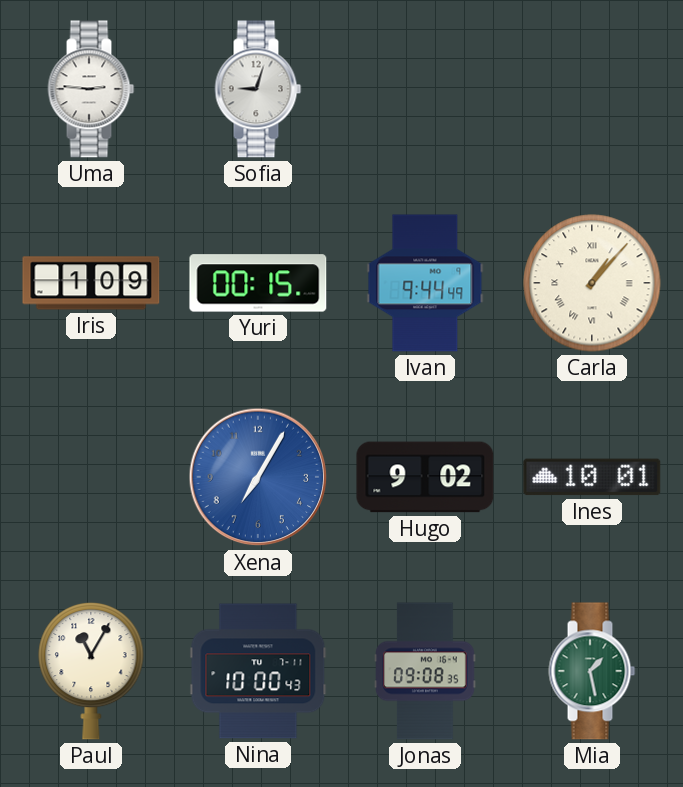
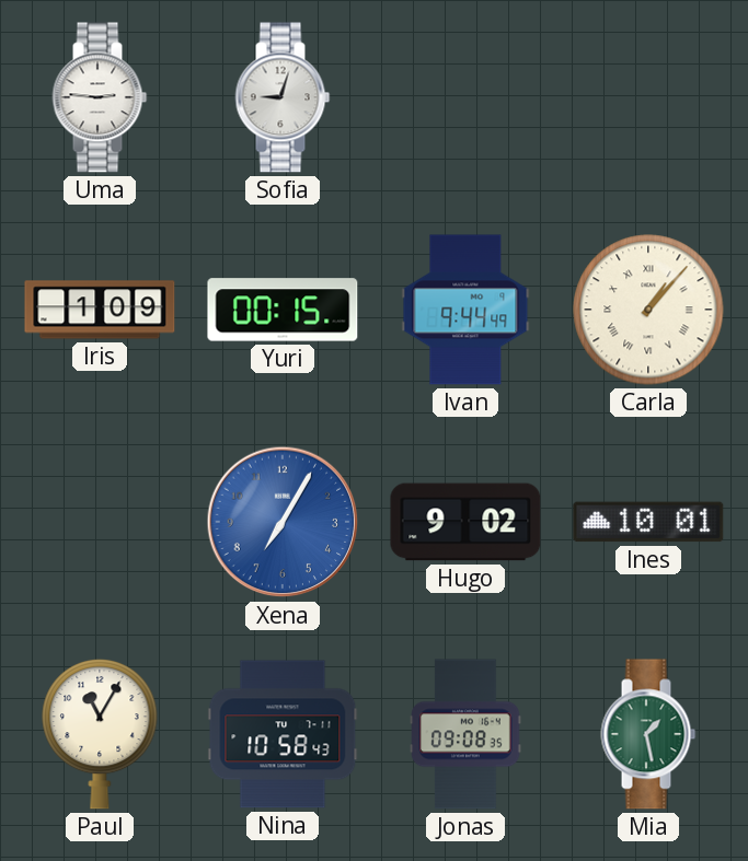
Nina: 10:00 -> 10:58
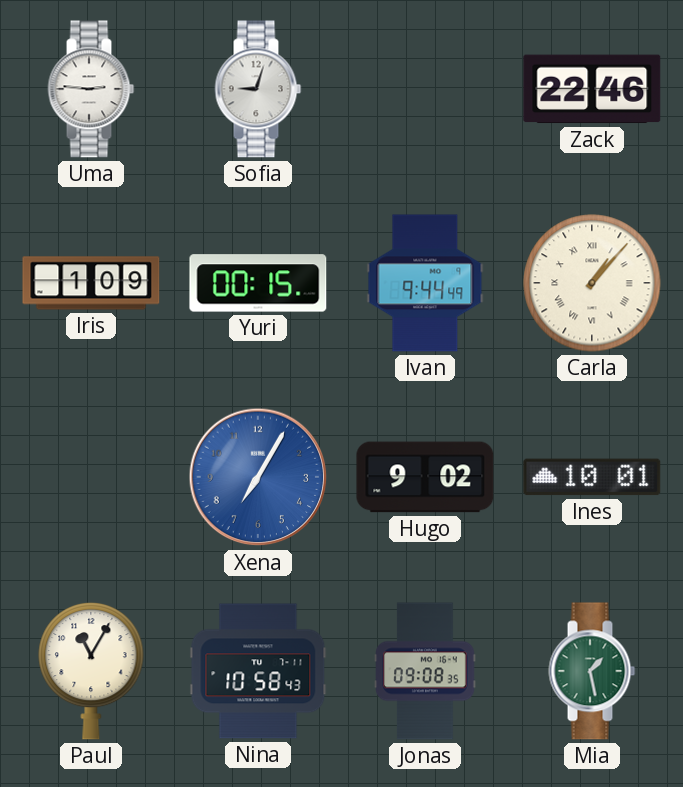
Zack: none -> 22:46
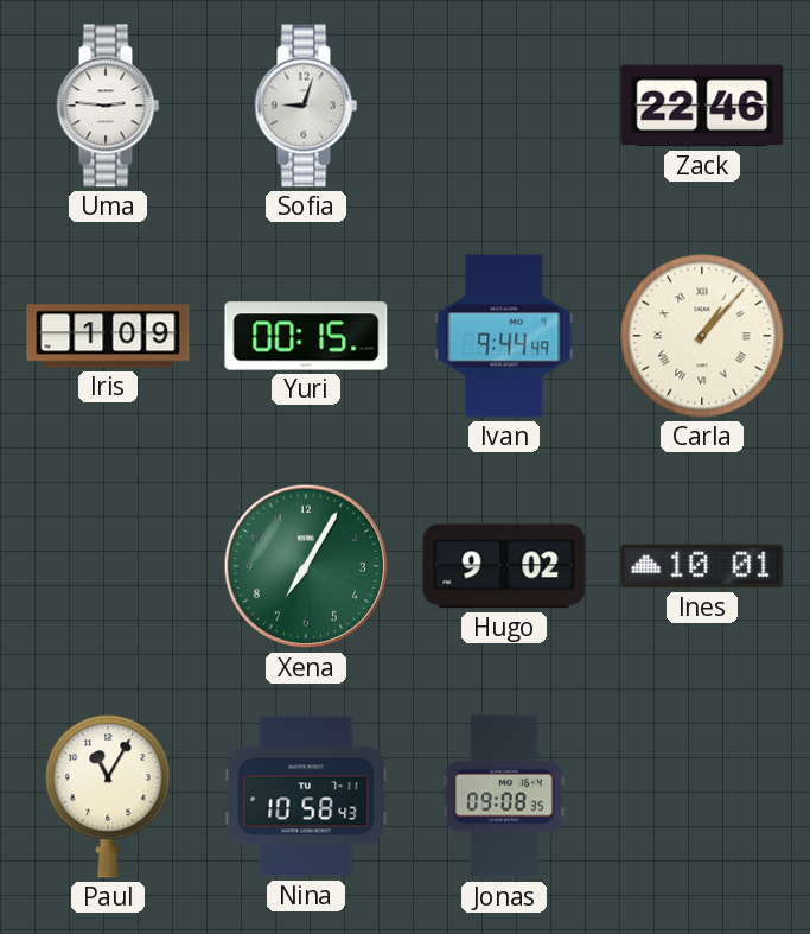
Xena dial: blue -> green
Mia: 1:28 -> none
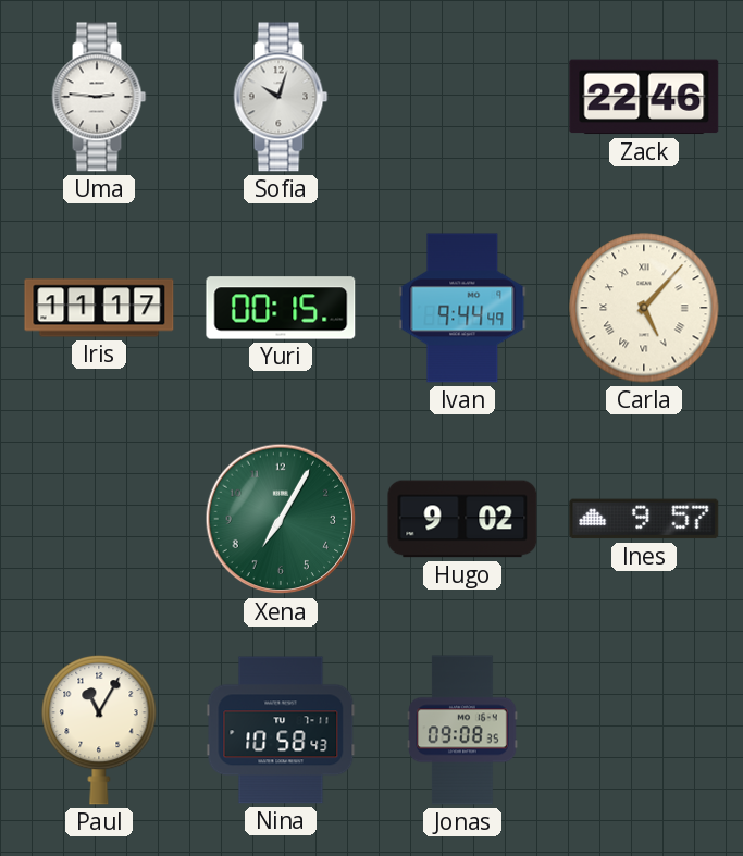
Sofia: 9:03 -> 10:03
Iris: 1:09 -> 11:17
Carla: 1:07 -> 5:07
Ines: 10:01 -> 9:57
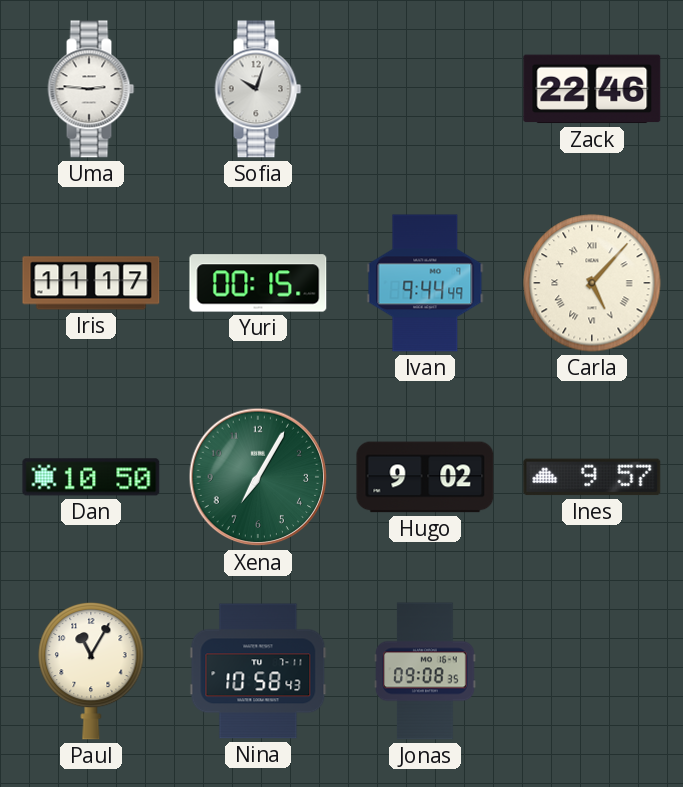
Dan: none -> 10:50
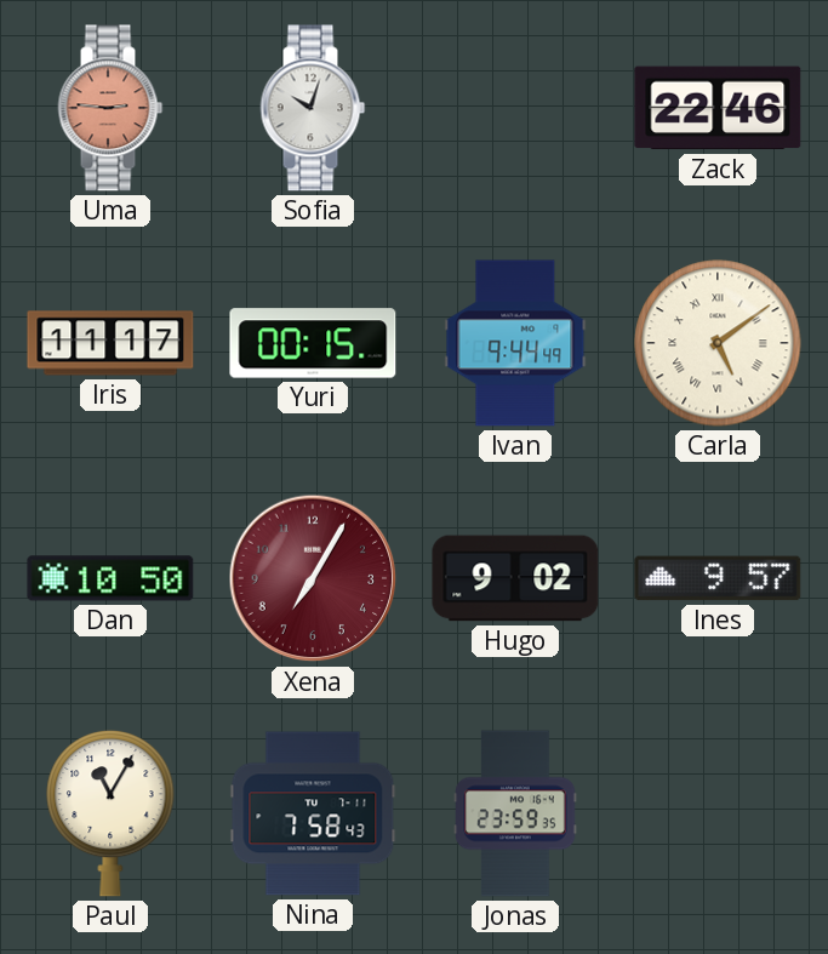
Uma dial: white -> salmon
Carla: 5:07 -> 5:09
Xena dial: green -> burgundy
Nina: 10:58 -> 7:58
Jonas: 09:08 -> 23:59
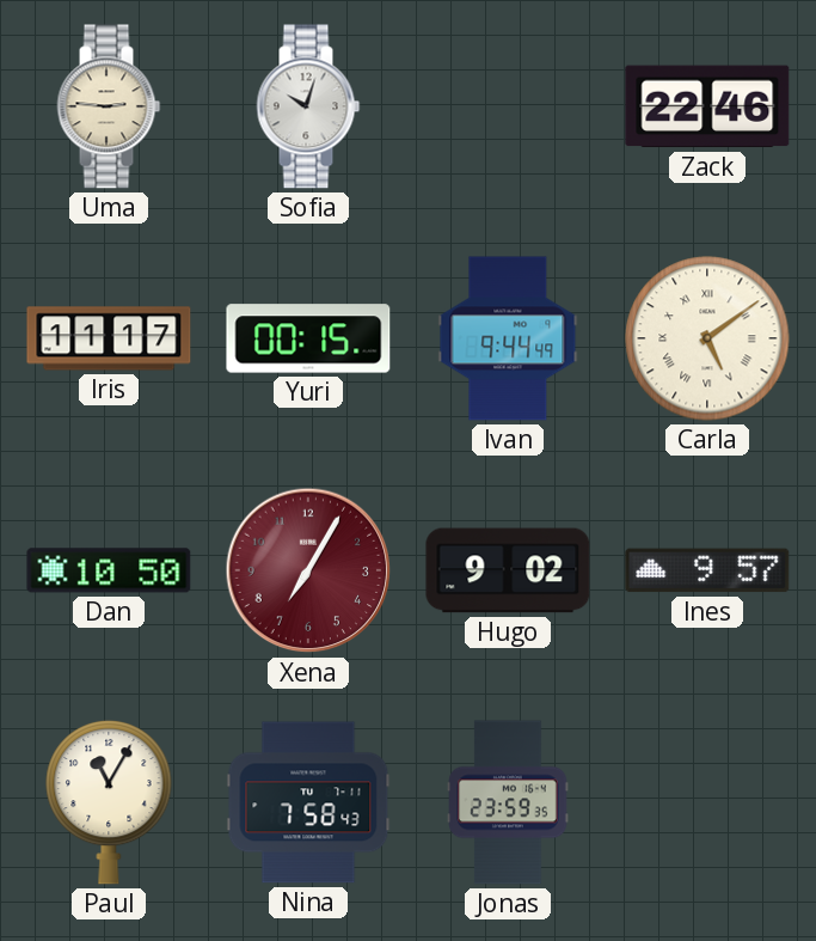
Uma dial: salmon -> cream
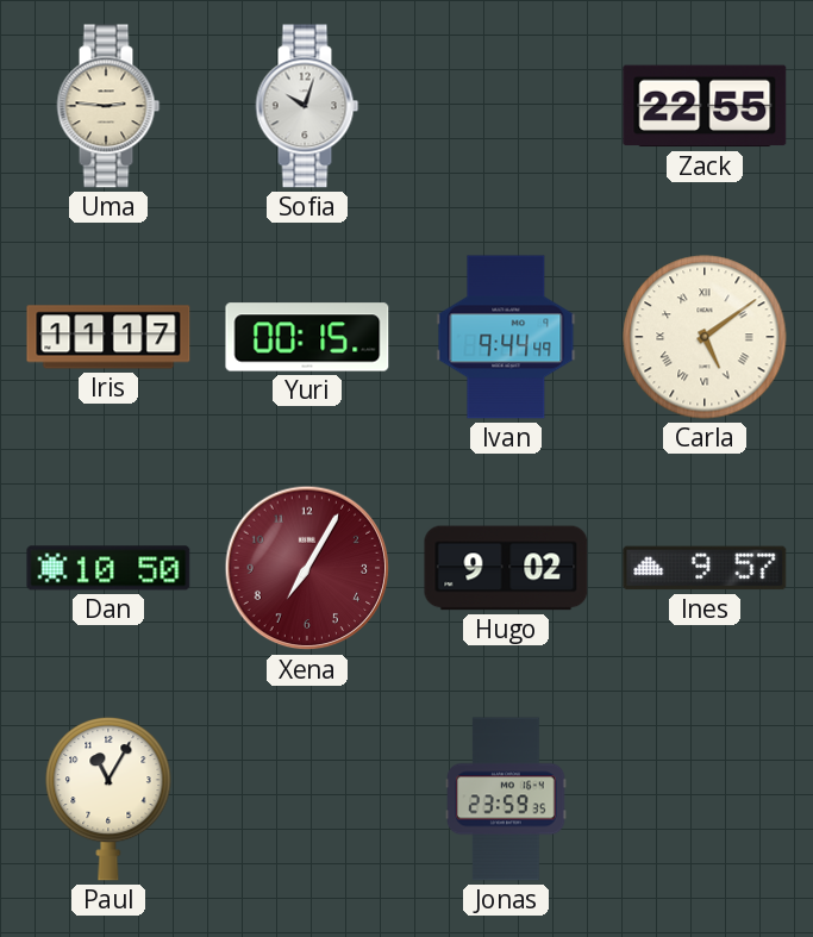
Zack: 22:46 -> 22:55
Nina: 7:58 -> none
